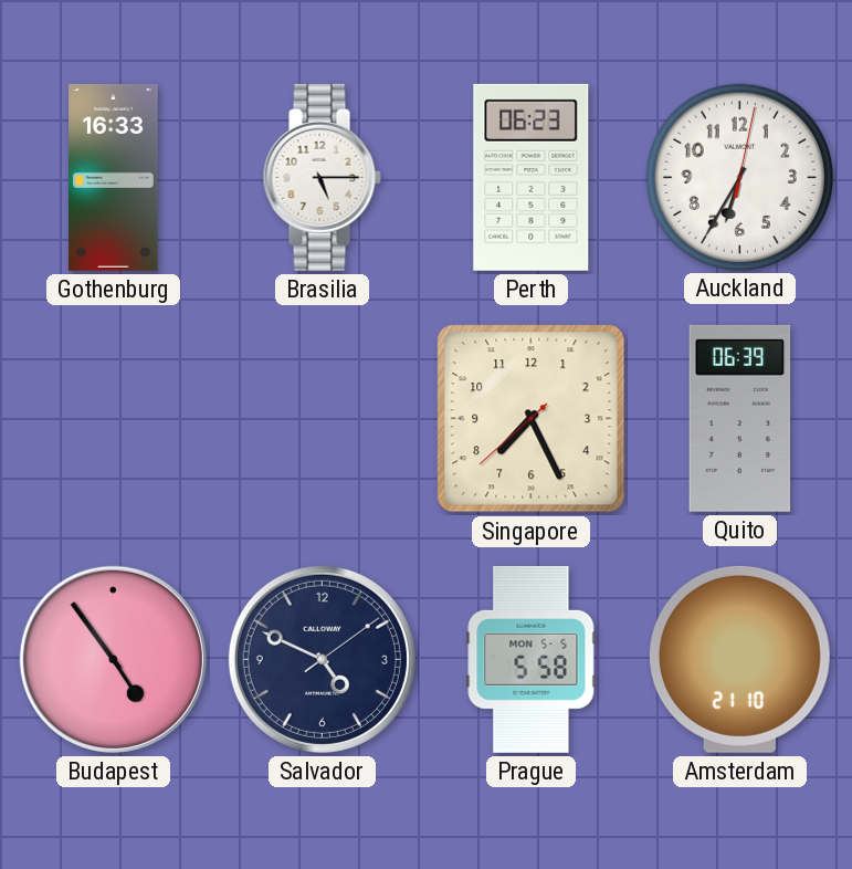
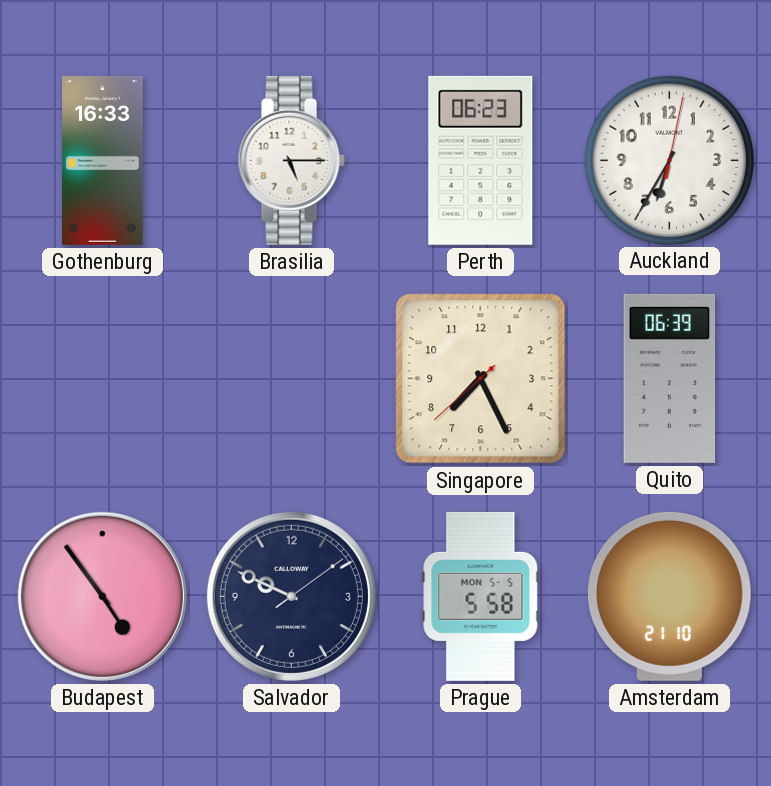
Salvador: 4:49 -> 9:49
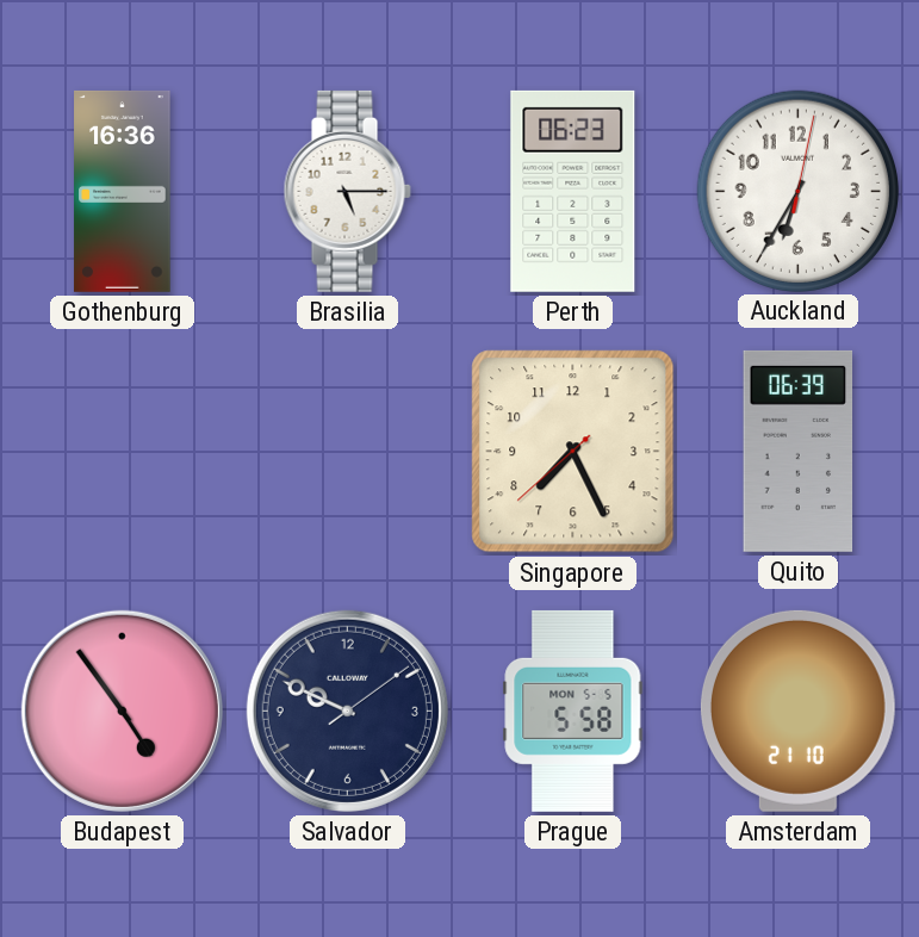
Gothenburg: 16:33 -> 16:36
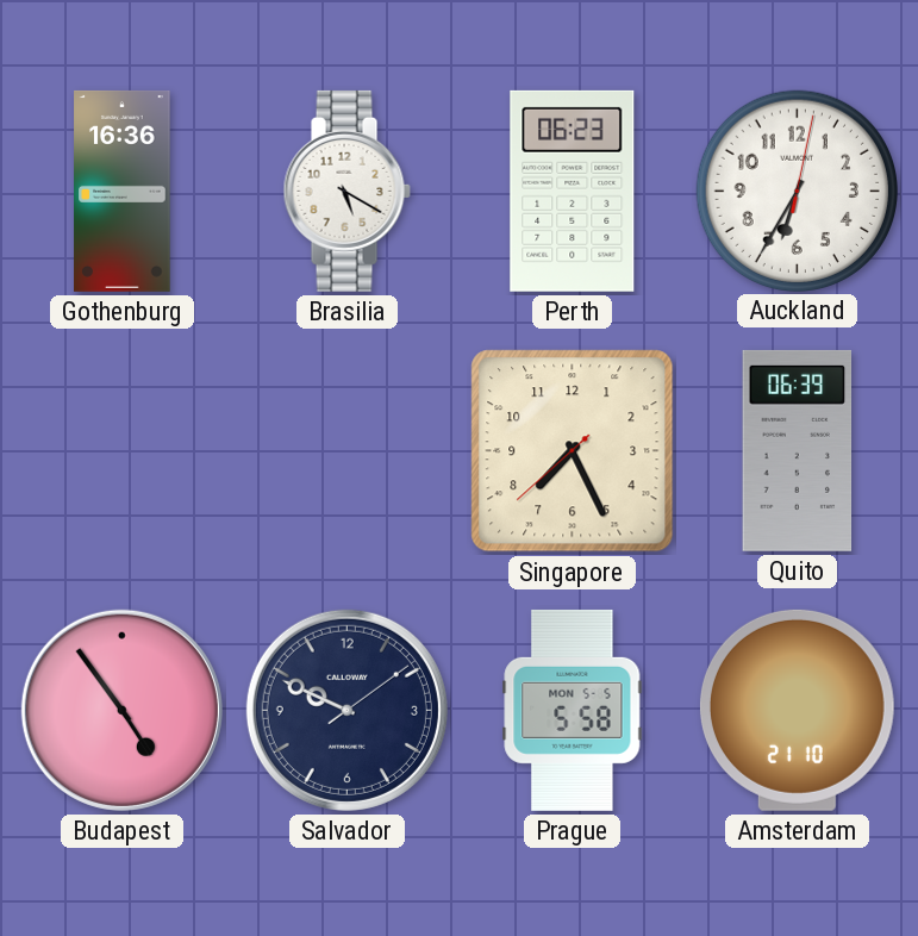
Brasilia: 5:15 -> 5:20
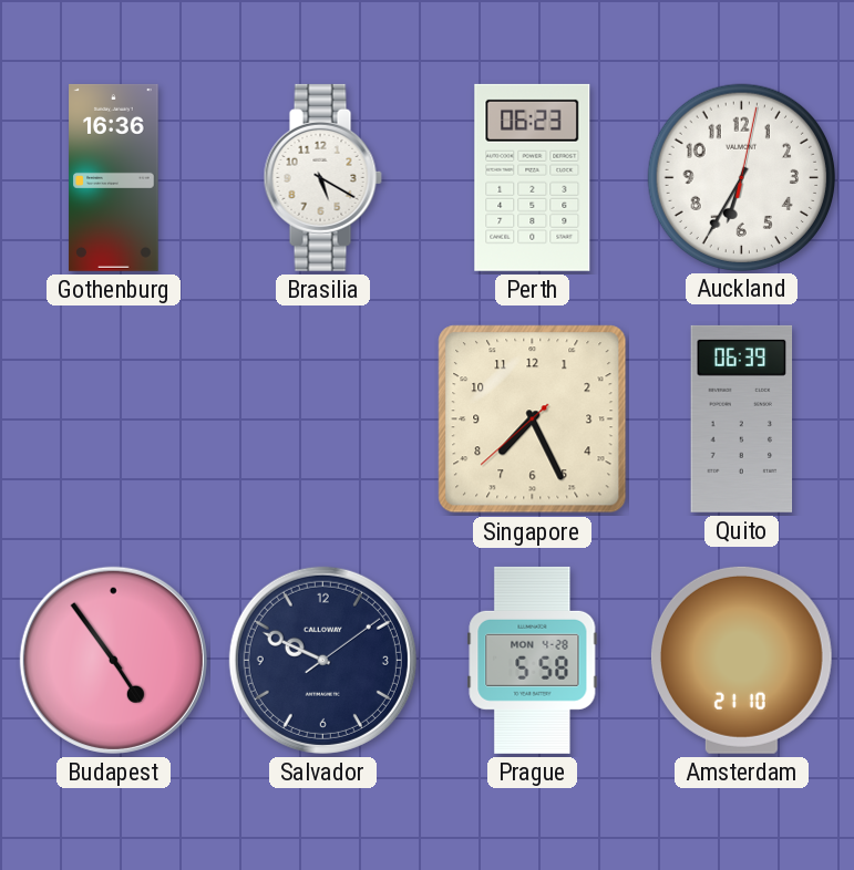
Prague date: MON 5-5 -> MON 4-28
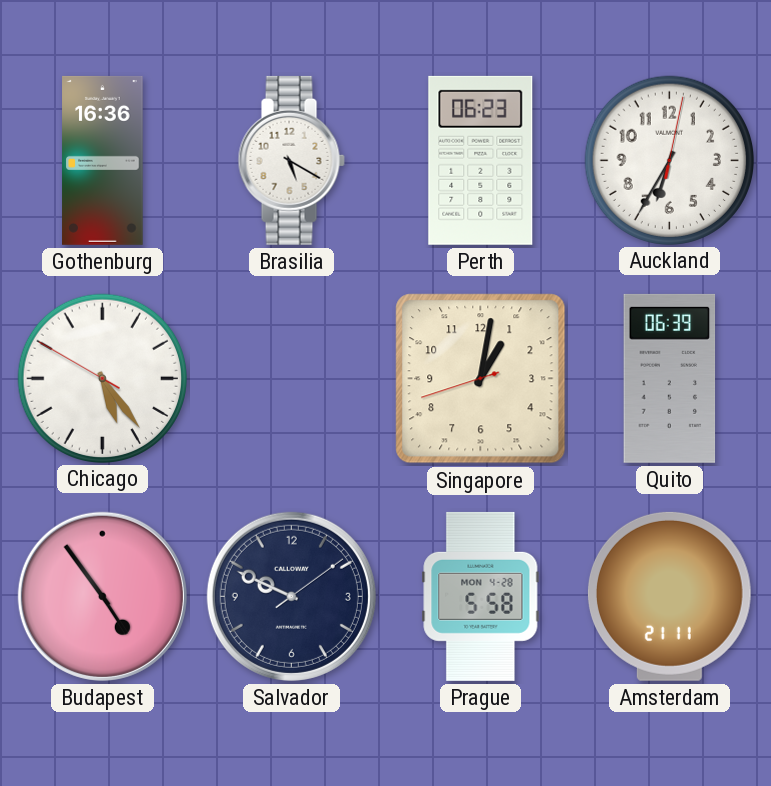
Chicago: none -> 5:23
Singapore: 7:25 -> 1:01
Amsterdam: 21:10 -> 21:11
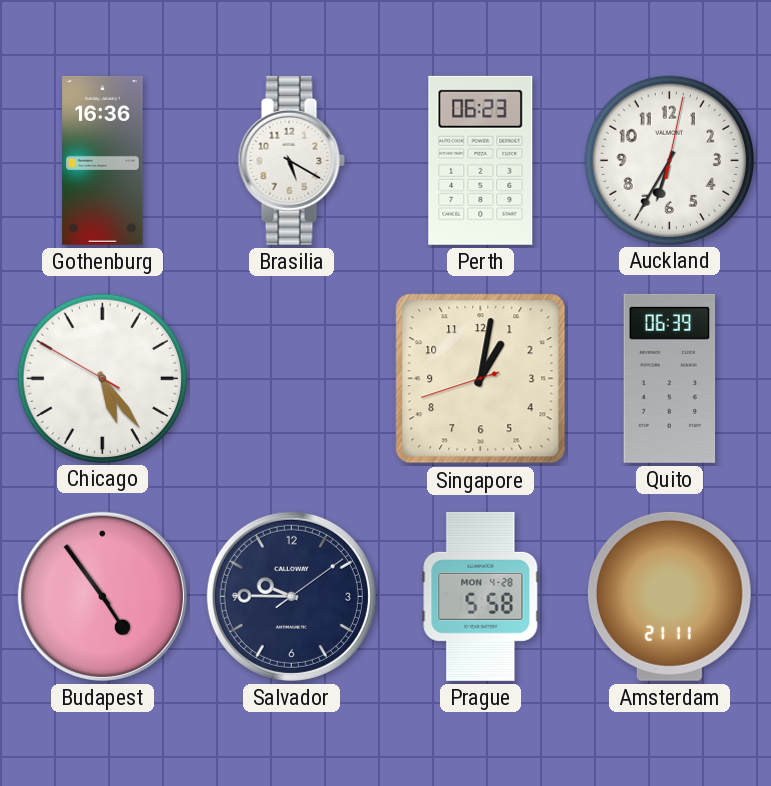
Salvador: 9:49 -> 9:45
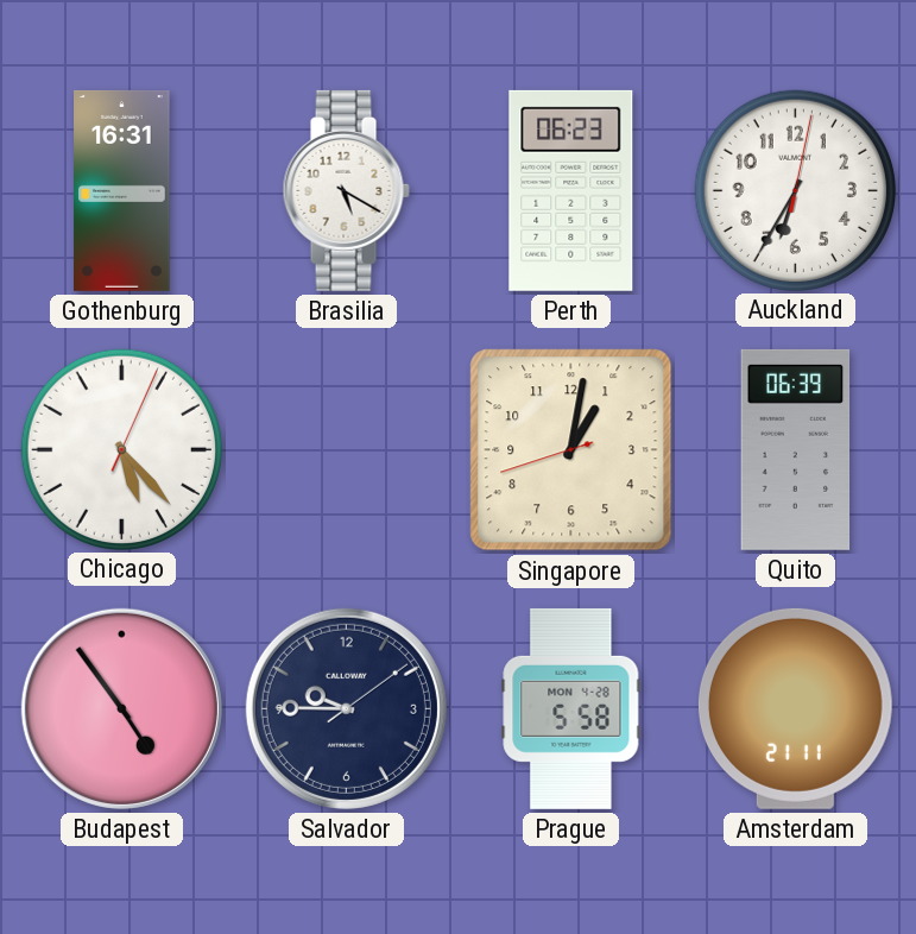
Gothenburg: 16:36 -> 16:31
Chicago: 5:23:50 -> 5:23:04
